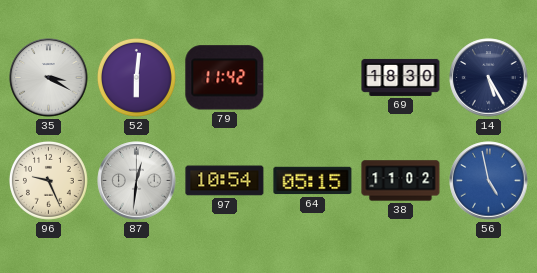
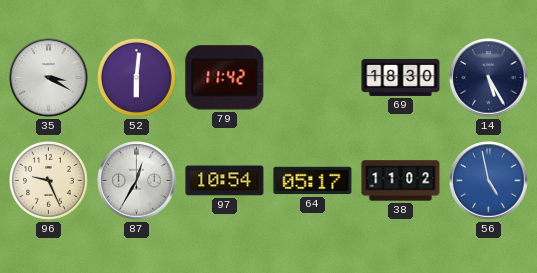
87: 12:31 -> 12:35
64: 05:15 -> 05:17
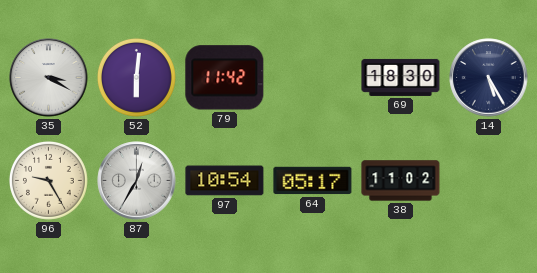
96: 9:26 -> 9:25
56: 4:58 -> none
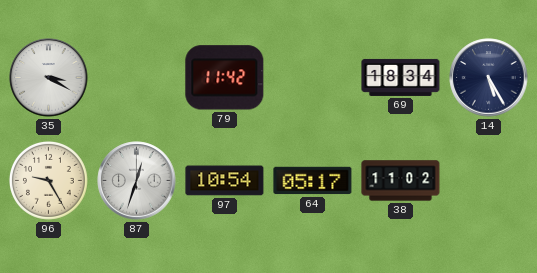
52: 6:01 -> none
69: 18:30 -> 18:34
87: 12:35 -> 12:33
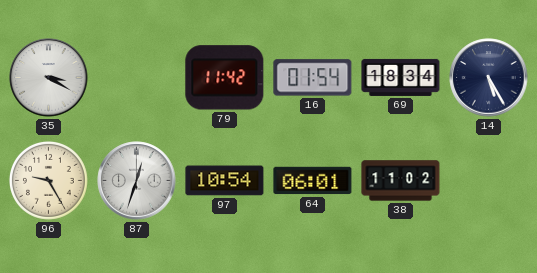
16: none -> 01:54
64: 05:17 -> 06:01
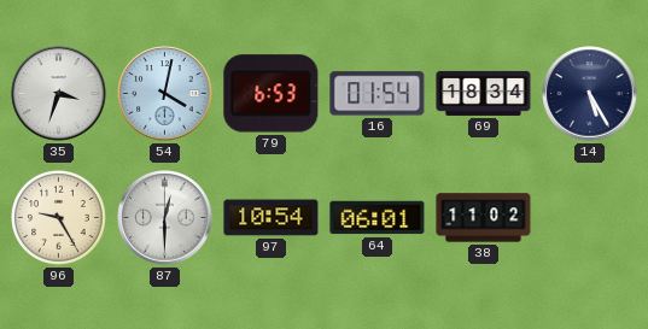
35: 3:20 -> 3:33
54: none -> 4:02
79: 11:42 -> 6:53
87: 12:33 -> 12:30
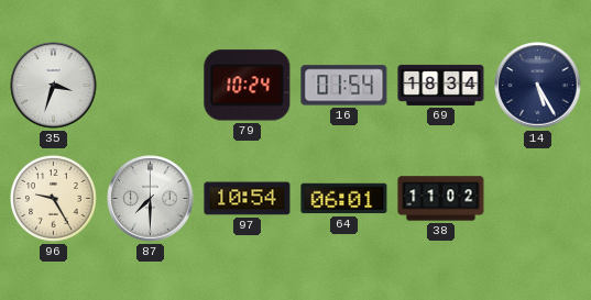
54: 4:02 -> none
79: 6:53 -> 10:24
87: 12:30 -> 7:30
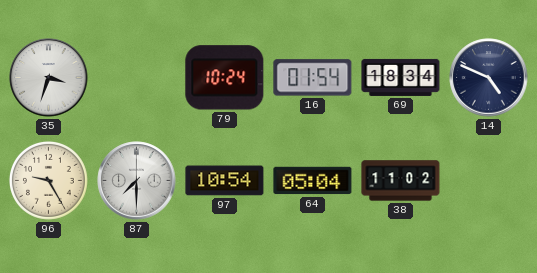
14: 5:25 -> 4:49
64: 06:01 -> 05:04
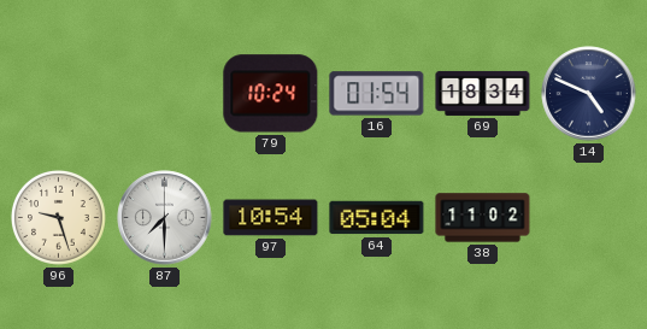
35: 3:33 -> none
96: 9:25 -> 9:27
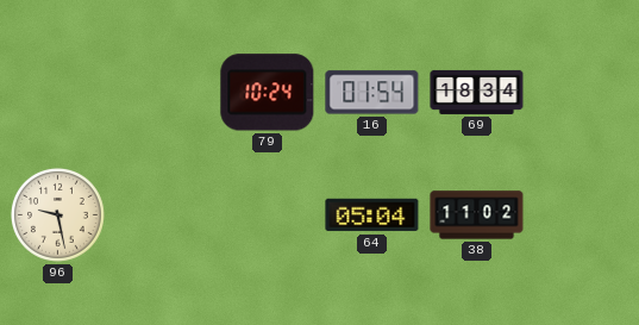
14: 4:49 -> none
96: 9:27 -> 9:28
87: 7:30 -> none
97: 10:54 -> none
